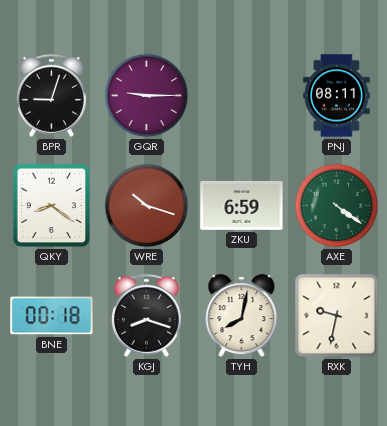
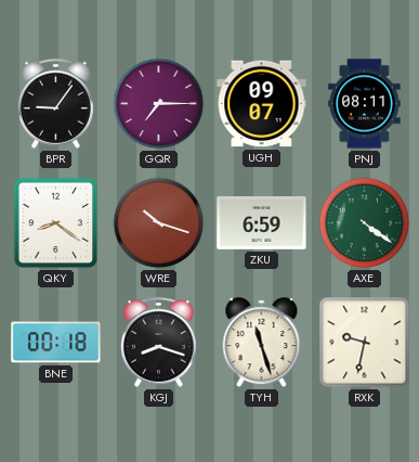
BPR: 9:03 -> 9:06
GQR: 9:15 -> 7:15
UGH: none -> 09:07
TYH: 8:02 -> 11:27
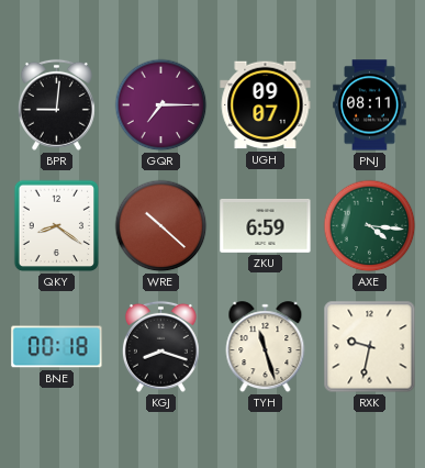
BPR: 9:06 -> 9:01
WRE: 10:18 -> 10:22
AXE: 4:21 -> 4:16
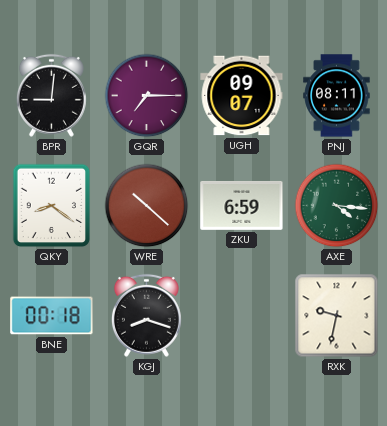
TYH: 11:27 -> none
